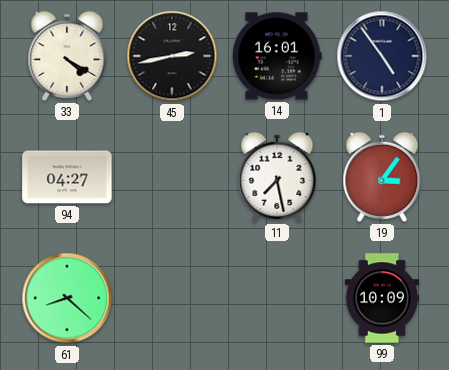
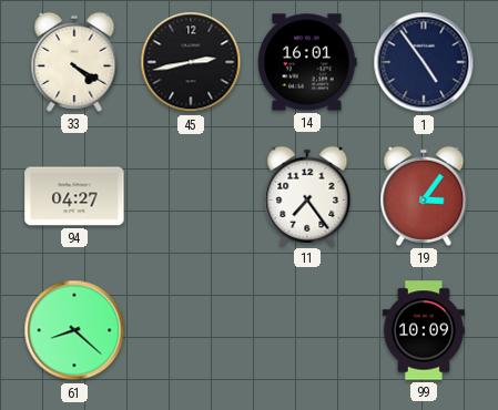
11: 7:28 -> 7:24
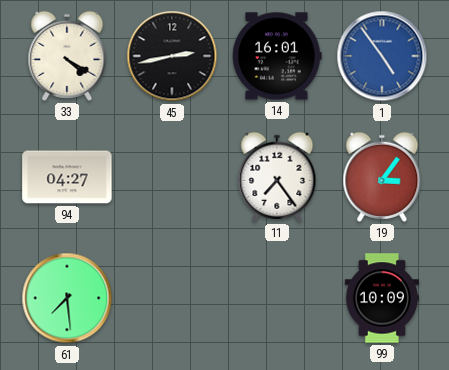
1 dial: navy -> blue
61: 8:22 -> 7:29
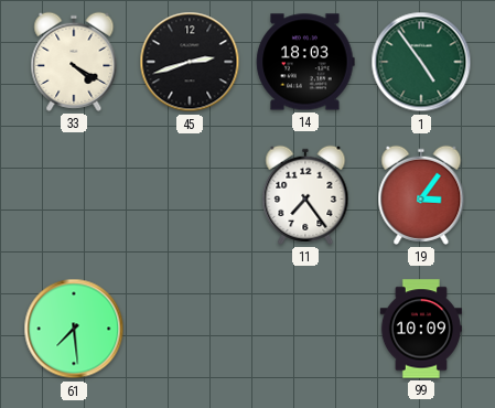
45: 2:43 -> 2:42
14: 16:01 -> 18:03
1 dial: blue -> green
94: 04:27 -> none
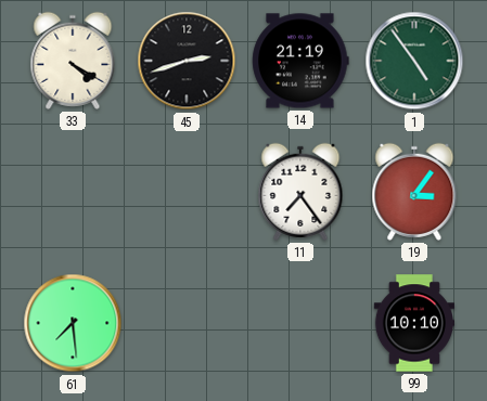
14: 18:03 -> 21:19
99: 10:09 -> 10:10
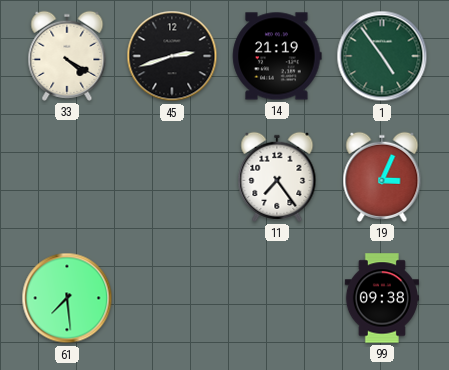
19: 3:06 -> 3:04
99: 10:10 -> 09:38
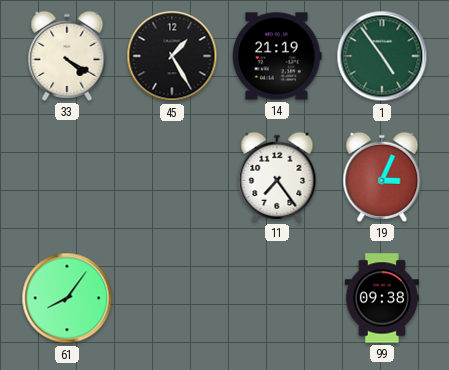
45: 2:42 -> 1:25
61: 7:29 -> 8:06
